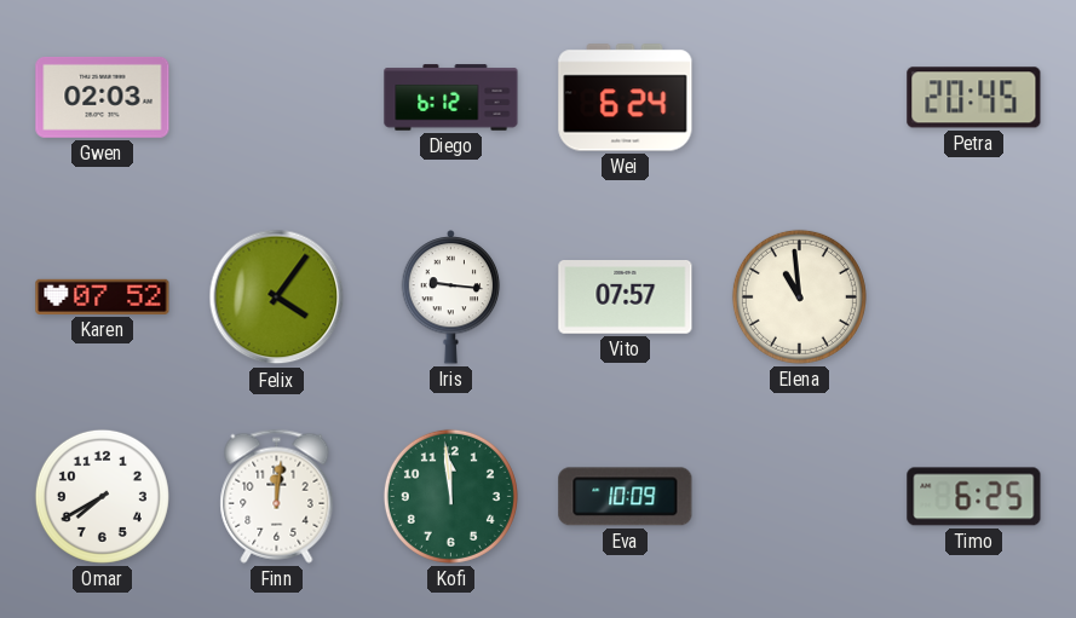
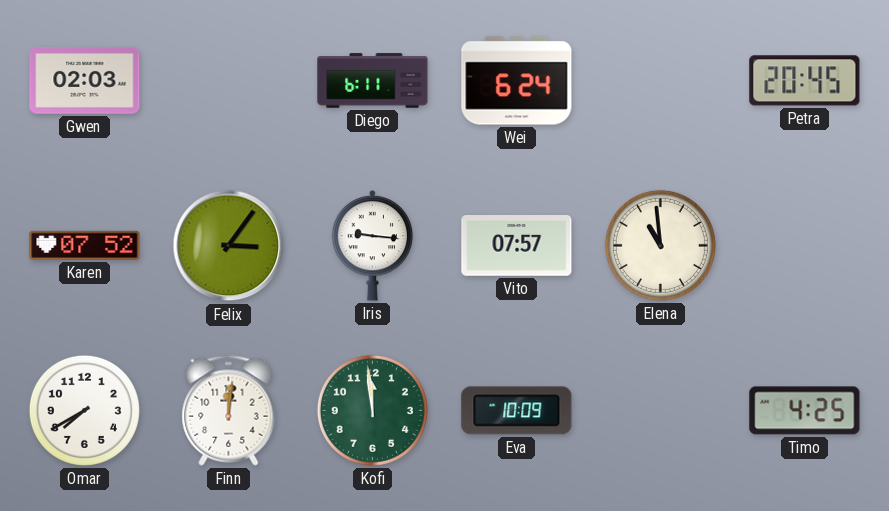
Diego: 6:12 -> 6:11
Felix: 4:06 -> 3:06
Timo: 6:25 -> 4:25
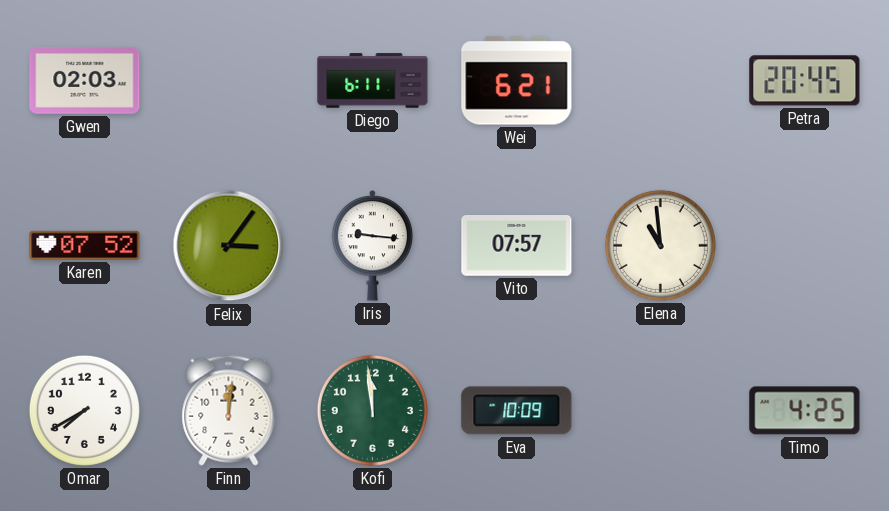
Wei: 6:24 -> 6:21
